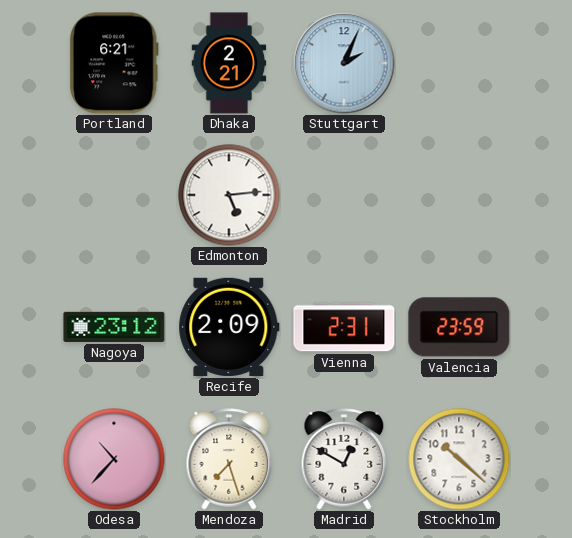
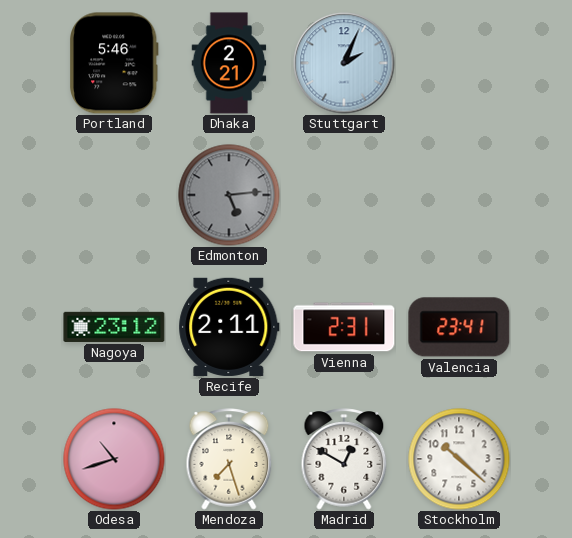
Portland: 6:21 -> 5:46
Edmonton dial: white -> grey
Recife: 2:09 -> 2:11
Valencia: 23:59 -> 23:41
Odesa: 10:37 -> 10:42
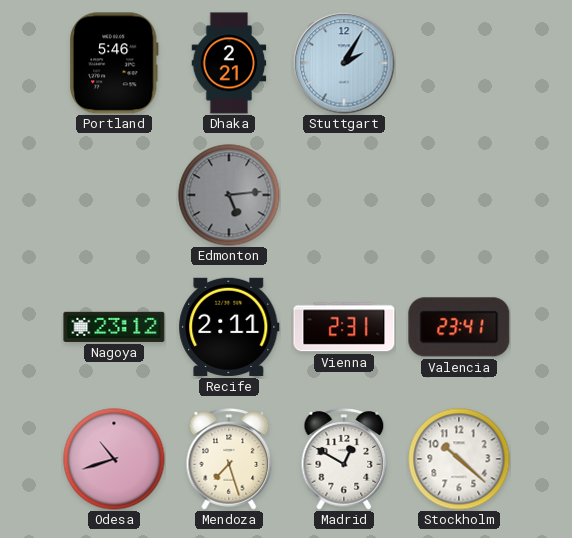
Stuttgart: 2:04 -> 2:05
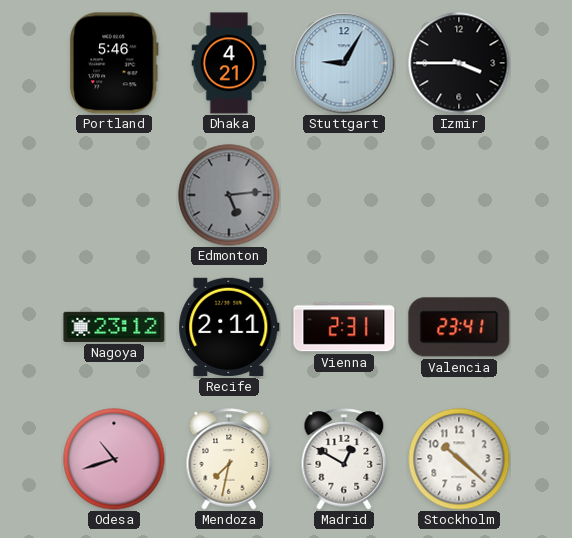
Dhaka: 2:21 -> 4:21
Stuttgart: 2:05 -> 9:05
Izmir: none -> 3:45
Mendoza: 7:27 -> 7:32
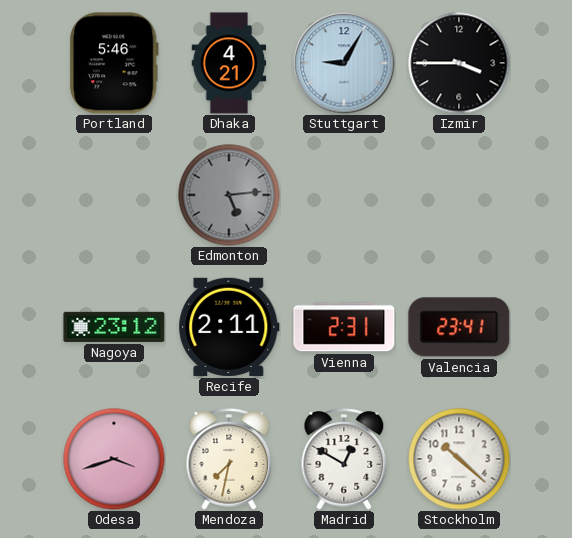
Odesa: 10:42 -> 3:42
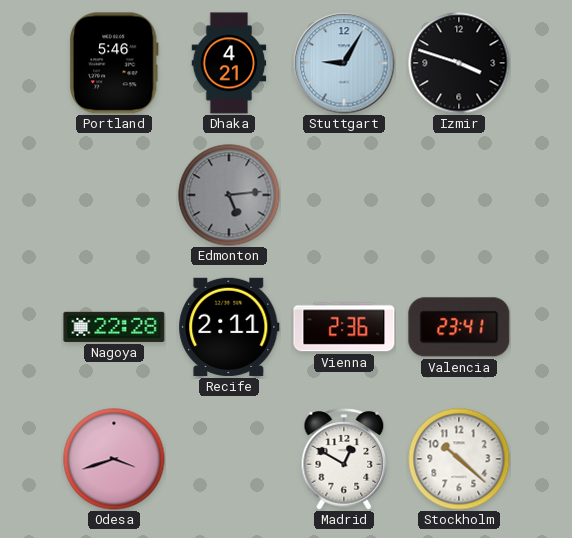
Izmir: 3:45 -> 3:48
Nagoya: 23:12 -> 22:28
Vienna: 2:31 -> 2:36
Mendoza: 7:32 -> none
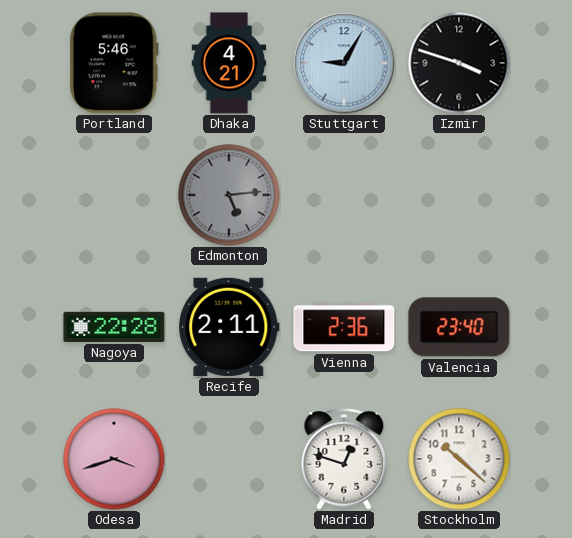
Valencia: 23:41 -> 23:40
Madrid: 12:50 -> 12:48
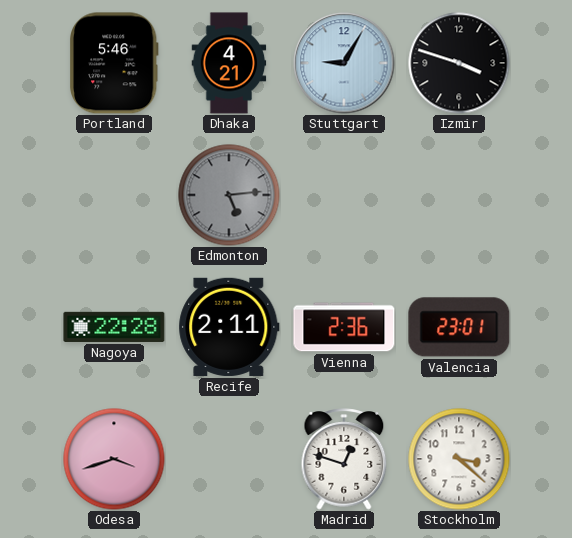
Valencia: 23:40 -> 23:01
Stockholm: 10:22 -> 3:22
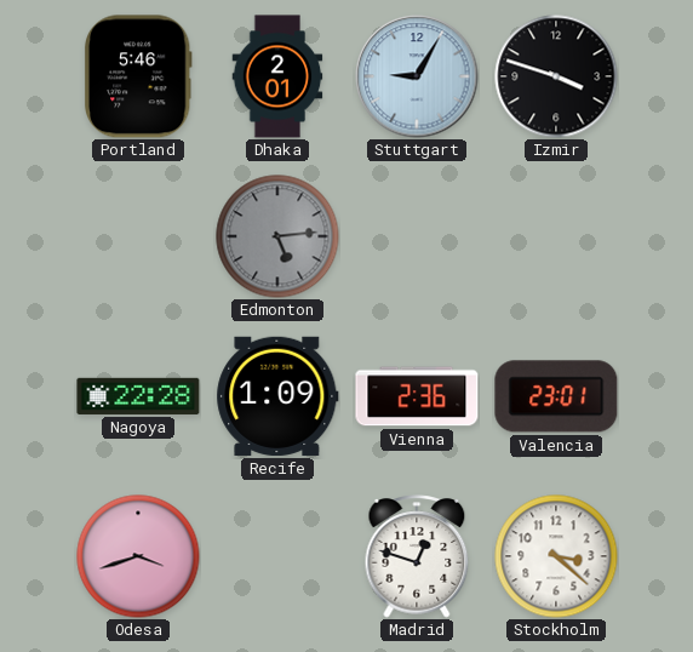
Dhaka: 4:21 -> 2:01
Recife: 2:11 -> 1:09
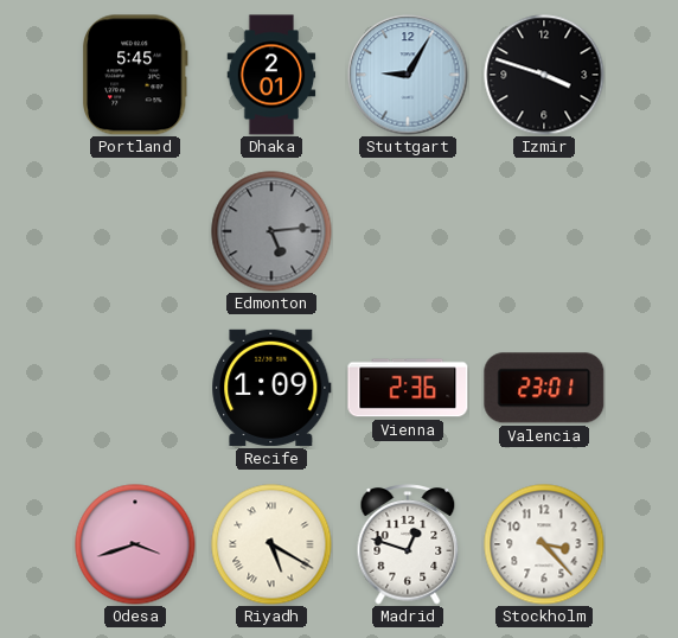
Portland: 5:46 -> 5:45
Nagoya: 22:28 -> none
Riyadh: none -> 5:20
Stockholm: 3:22 -> 3:23
